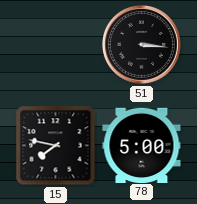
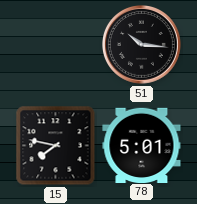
51: 3:16 -> 10:16
78: 5:00 -> 5:01
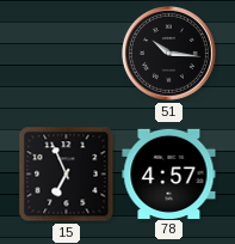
15: 7:47 -> 6:56
78: 5:01 -> 4:57
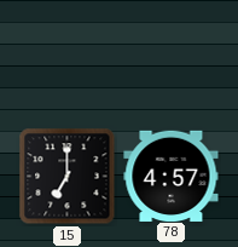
51: 10:16 -> none
15: 6:56 -> 7:00
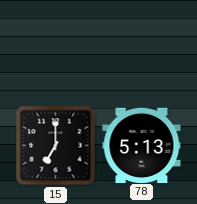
78: 4:57 -> 5:13
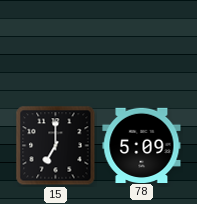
78: 5:13 -> 5:09
